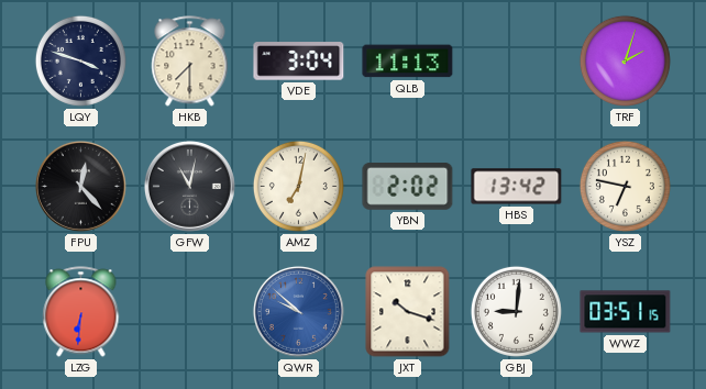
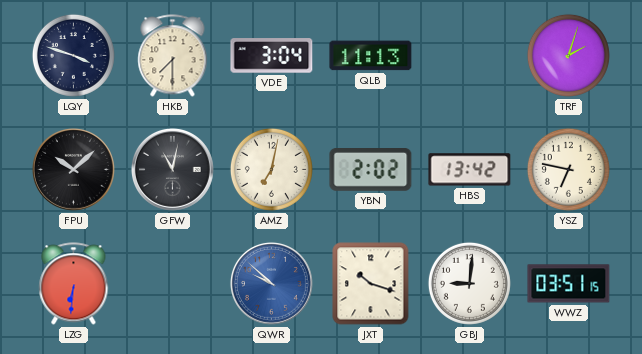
FPU: 12:23 -> 10:08
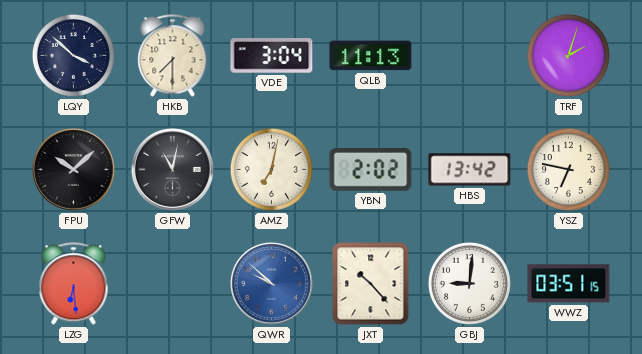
LQY: 3:48 -> 3:52
LZG: 6:31 -> 6:29
JXT: 10:18 -> 10:23
